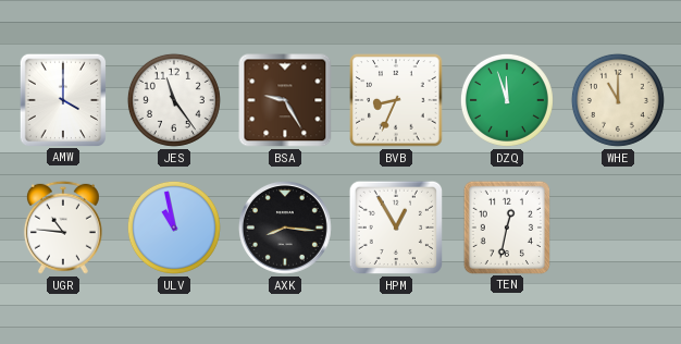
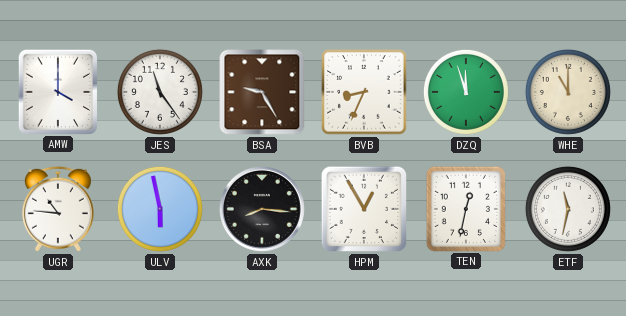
ULV: 10:58 -> 5:58
ETF: none -> 11:32
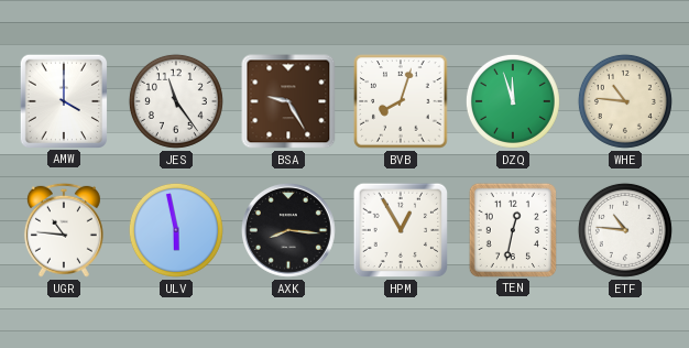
BVB: 8:34 -> 8:03
WHE: 11:00 -> 10:46
ETF: 11:32 -> 10:46
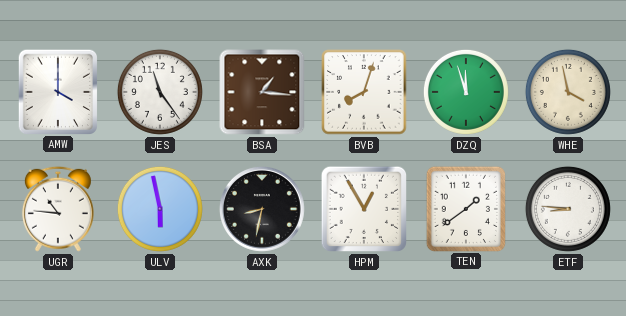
BSA: 9:25 -> 1:16
WHE: 10:46 -> 3:58
AXK: 8:16 -> 8:32
TEN: 12:32 -> 1:39
ETF: 10:46 -> 8:46
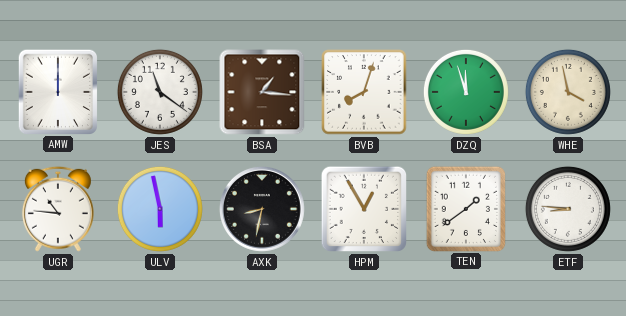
AMW: 4:00 -> 12:00
JES: 11:24 -> 11:21
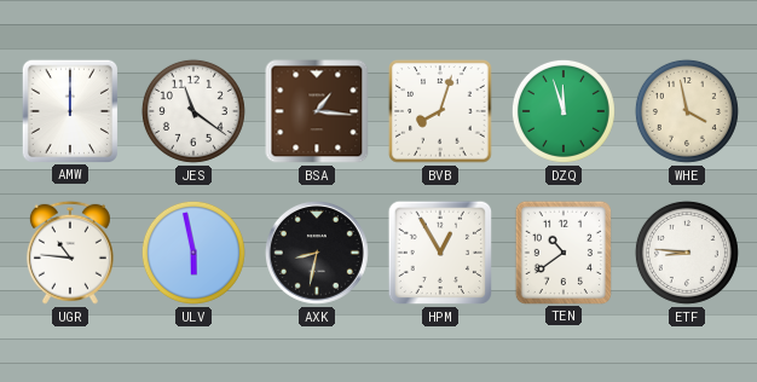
TEN: 1:39 -> 10:39
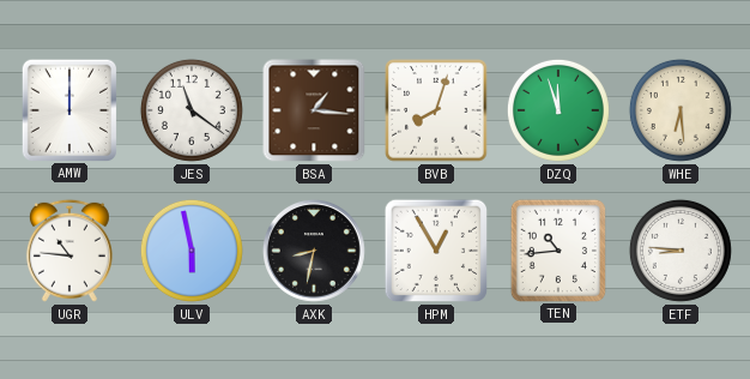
WHE: 3:58 -> 6:29
TEN: 10:39 -> 10:44
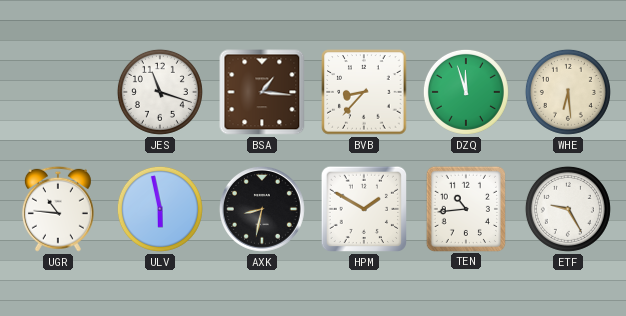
AMW: 12:00 -> none
JES: 11:21 -> 11:18
BVB: 8:03 -> 8:37
HPM: 12:55 -> 1:50
ETF: 8:46 -> 9:25
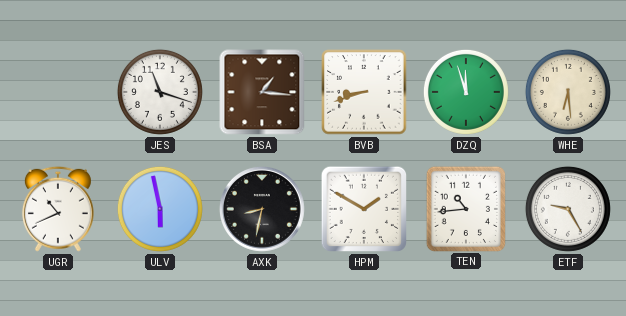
BVB: 8:37 -> 8:42
UGR: 10:46 -> 10:41
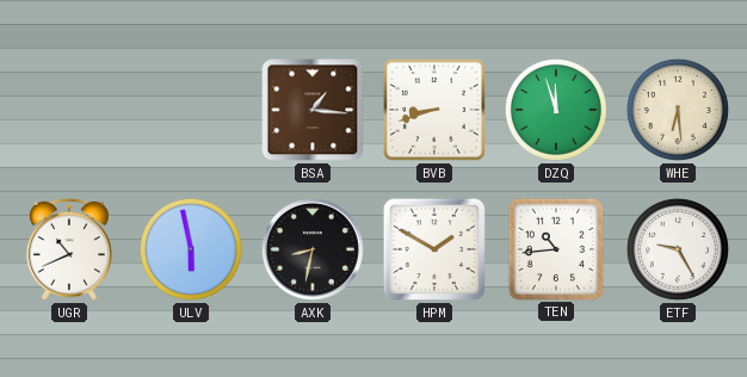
JES: 11:18 -> none
